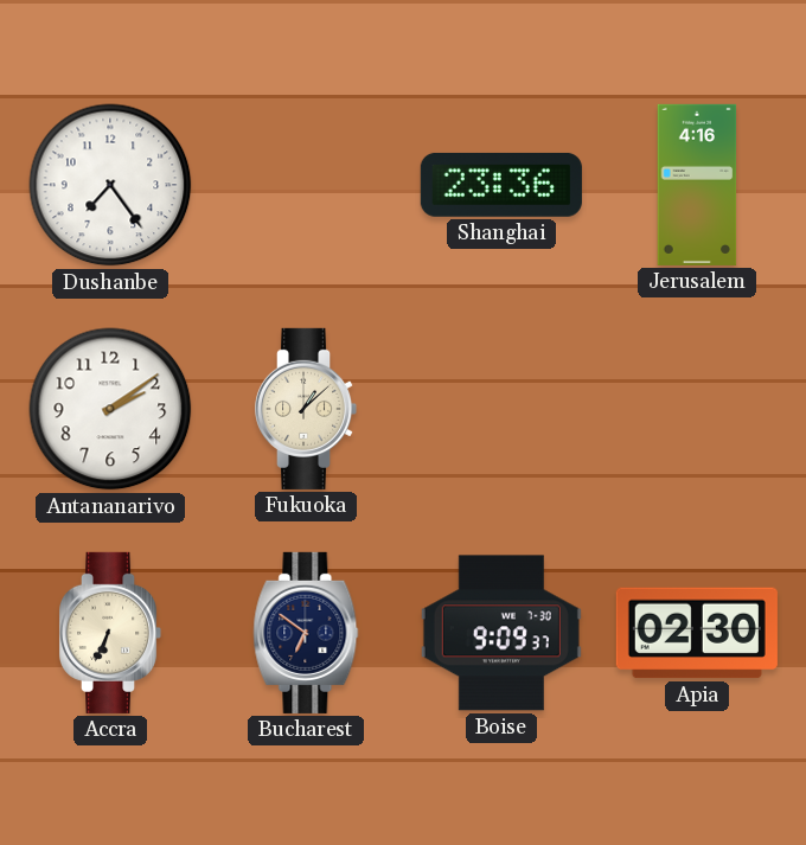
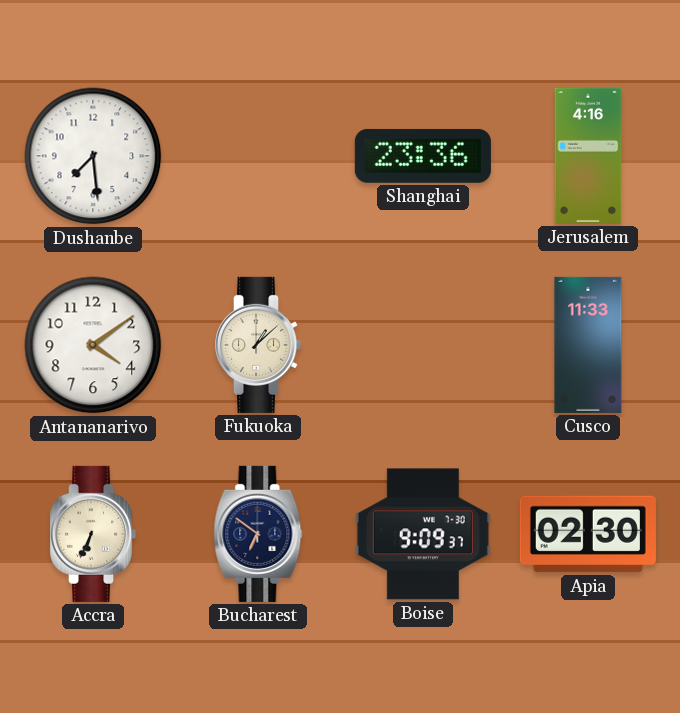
Dushanbe: 7:24 -> 7:29
Antananarivo: 2:09 -> 4:09
Cusco: none -> 11:33
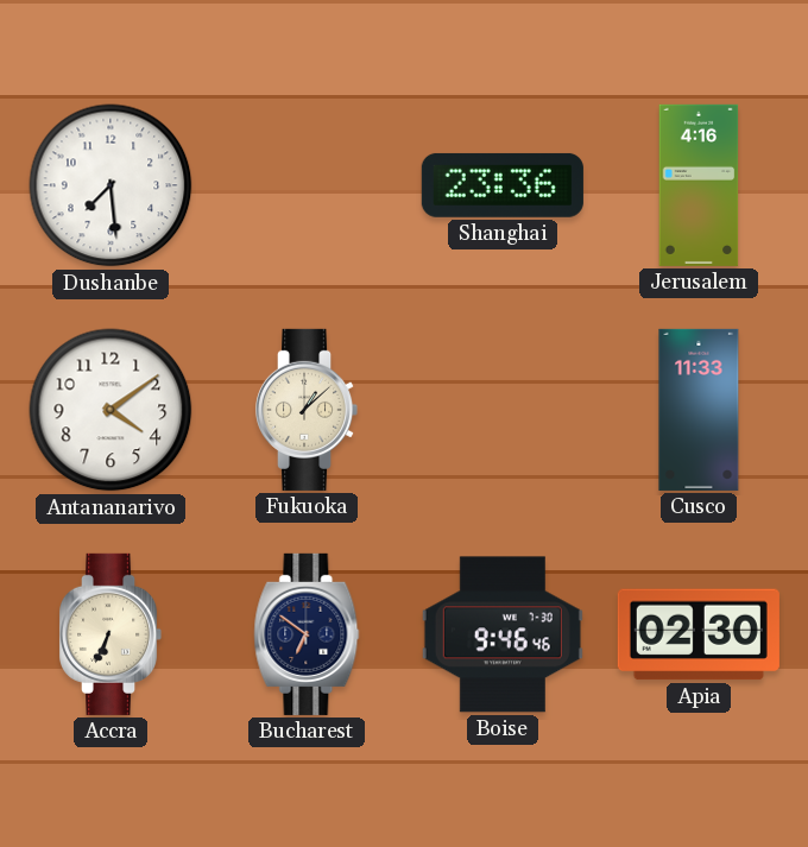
Boise: 9:09 -> 9:46
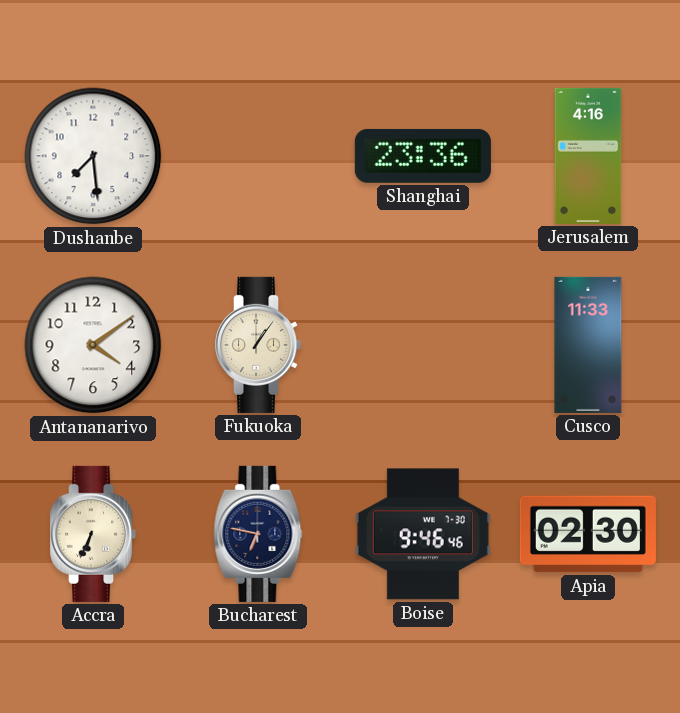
Fukuoka: 1:08 -> 1:06
Bucharest: 6:51 -> 6:47
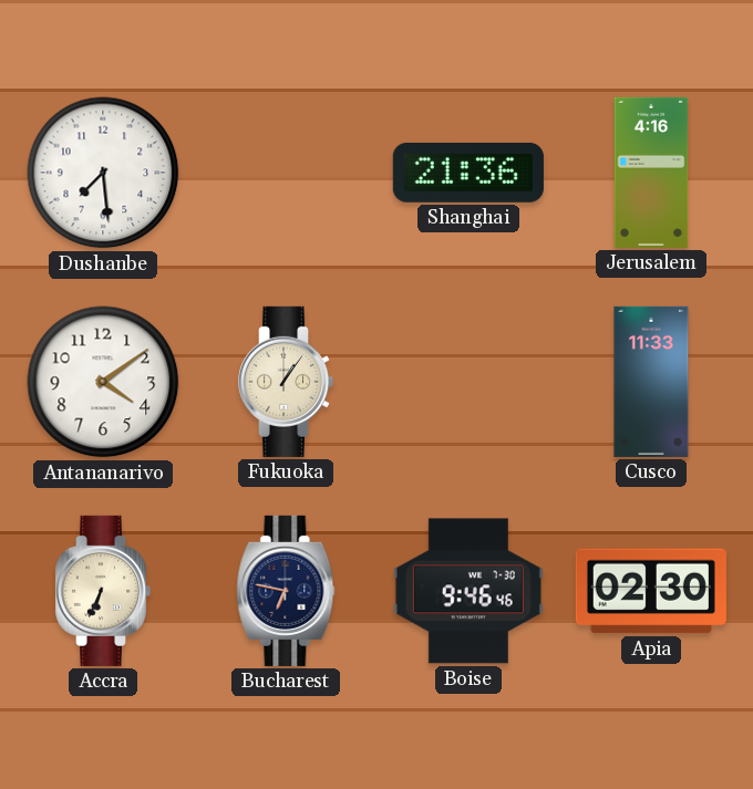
Shanghai: 23:36 -> 21:36
